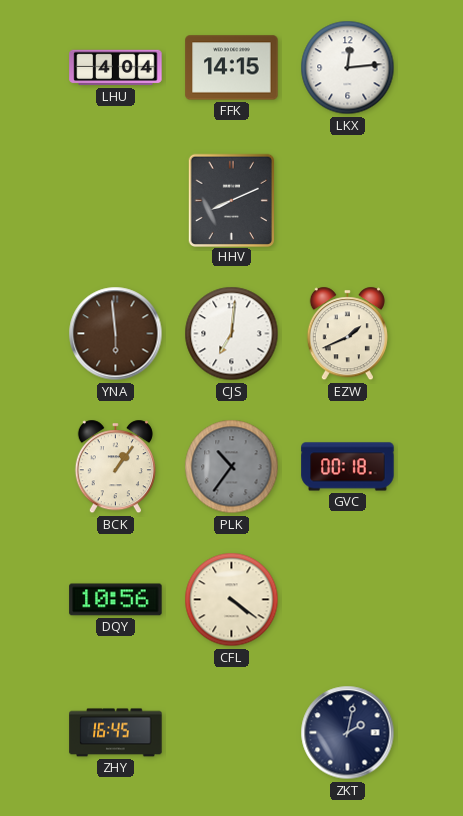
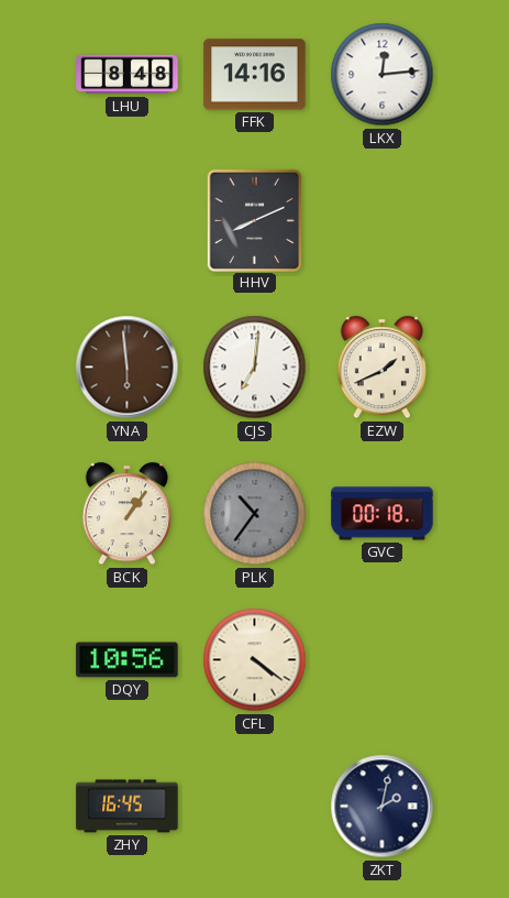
LHU: 4:04 -> 8:48
FFK: 14:15 -> 14:16
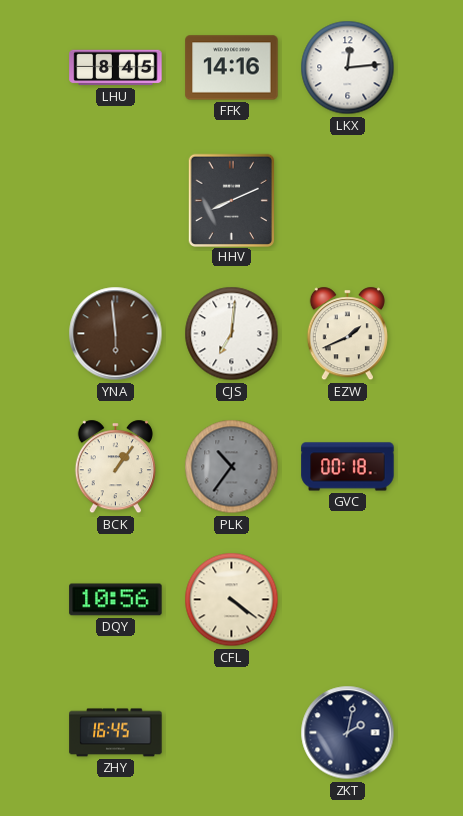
LHU: 8:48 -> 8:45
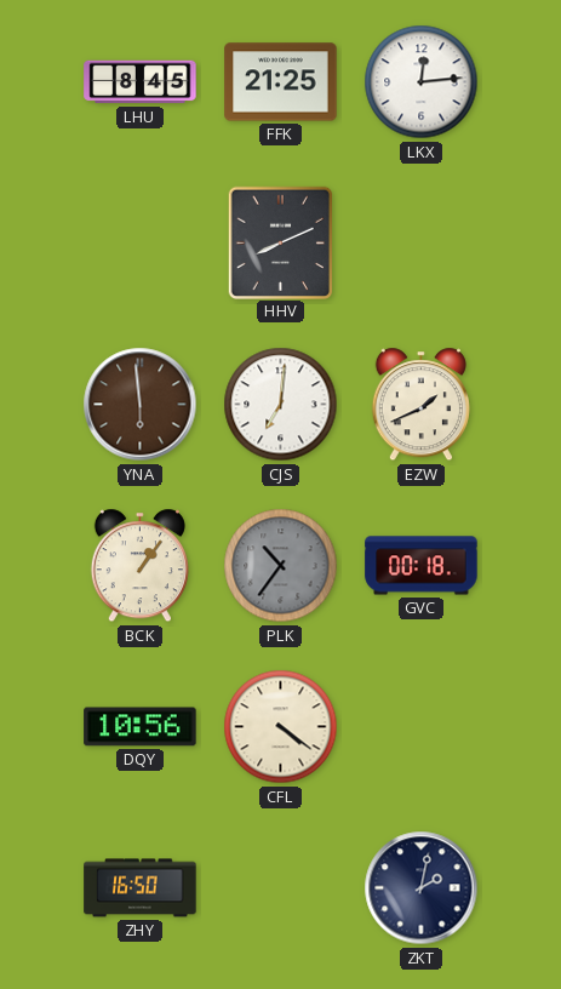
FFK: 14:16 -> 21:25
ZHY: 16:45 -> 16:50
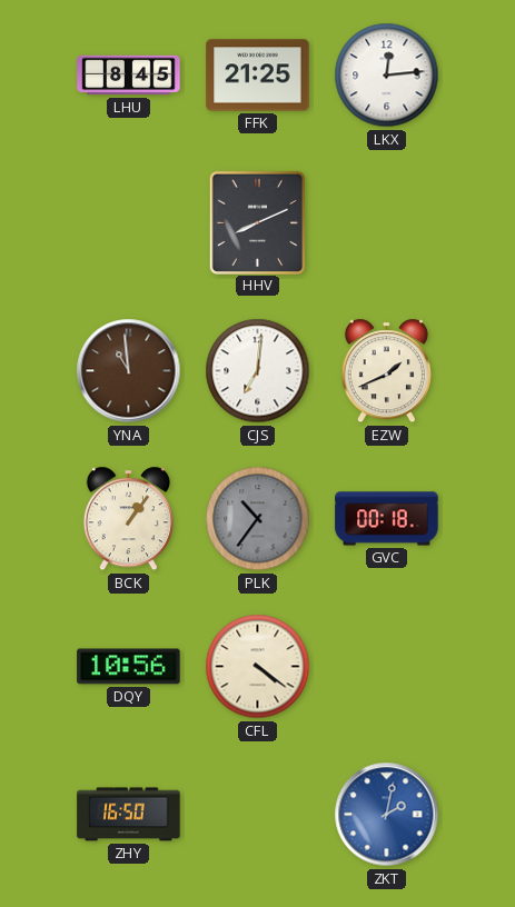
YNA: 5:59 -> 10:59
ZKT dial: navy -> blue
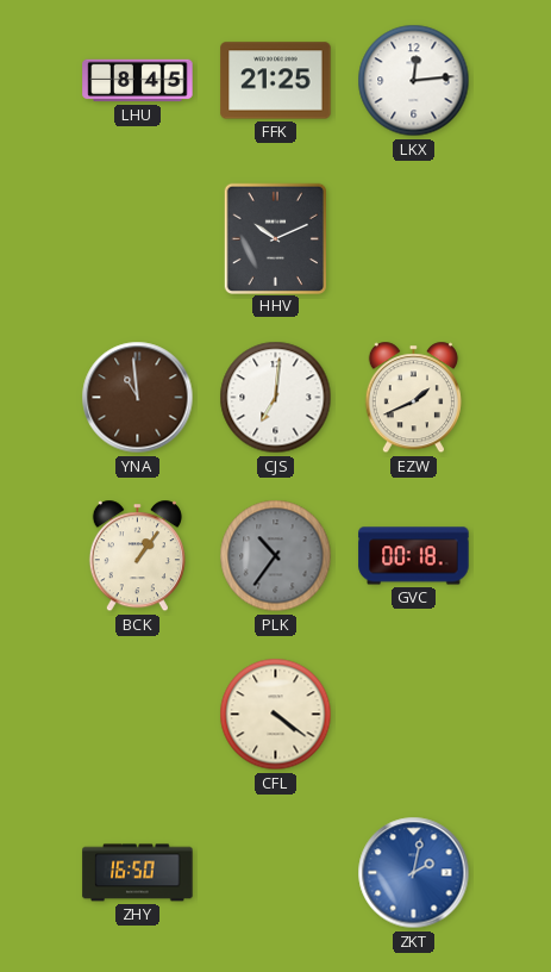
HHV: 8:11 -> 10:11
DQY: 10:56 -> none
